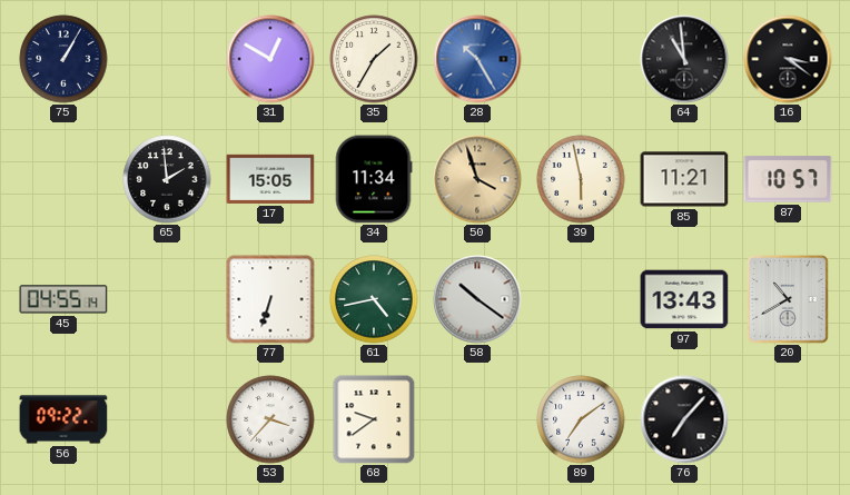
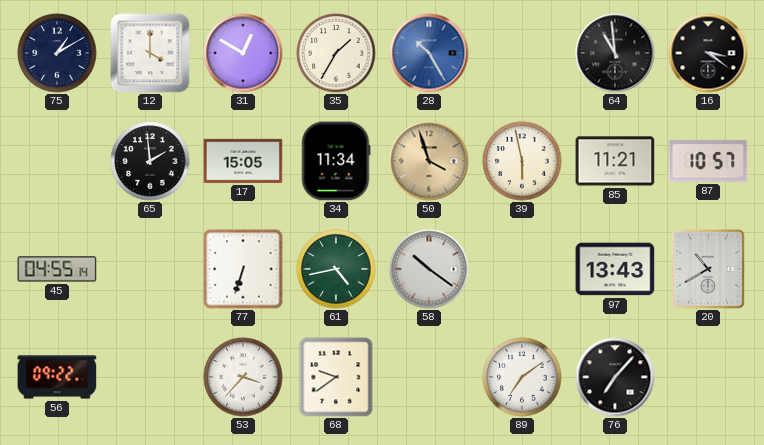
75: 1:05 -> 1:10
12: none -> 4:00
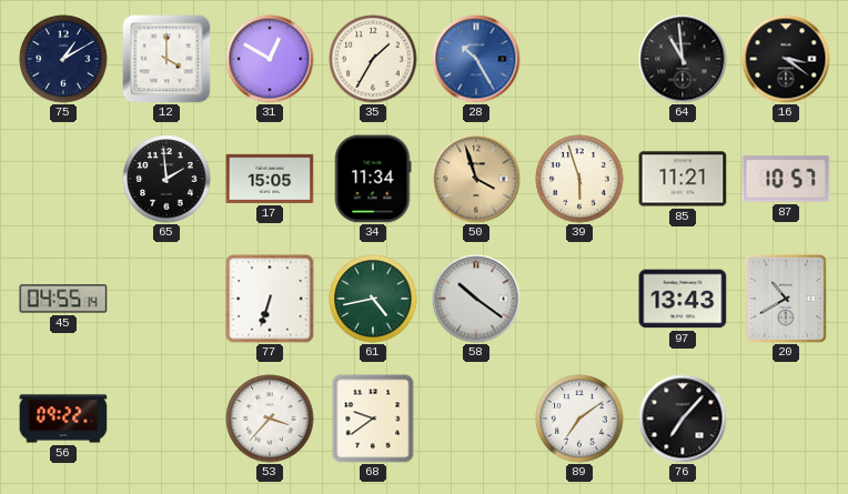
39: 5:58 -> 5:57
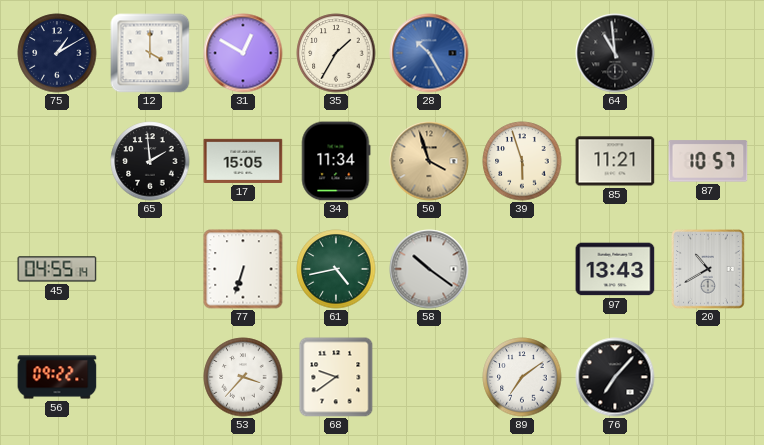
16: 3:21 -> none
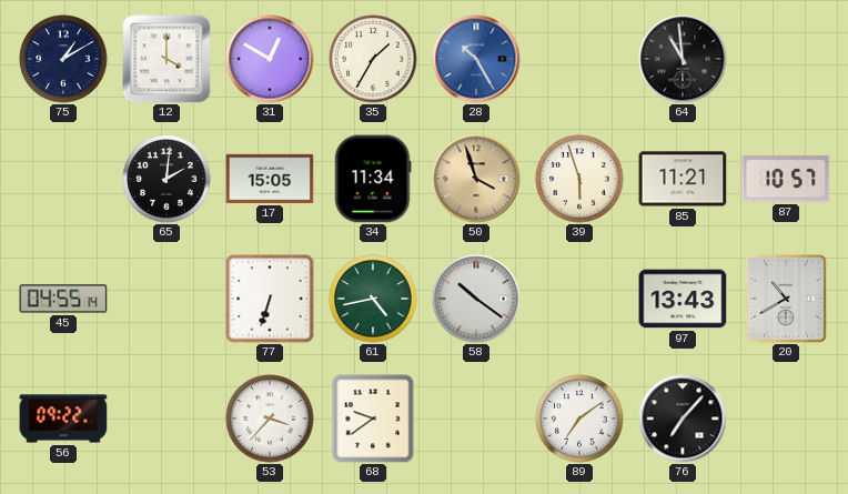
65: 1:59 -> 2:01
